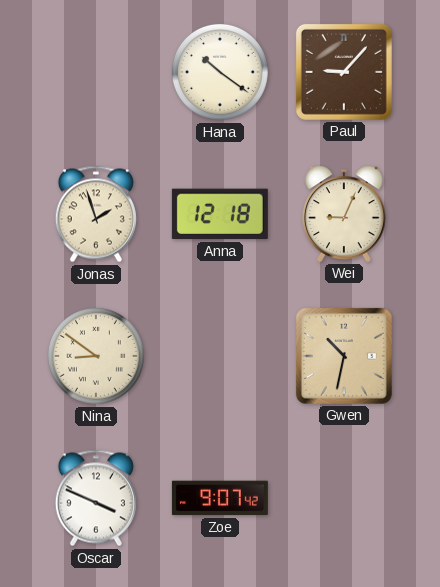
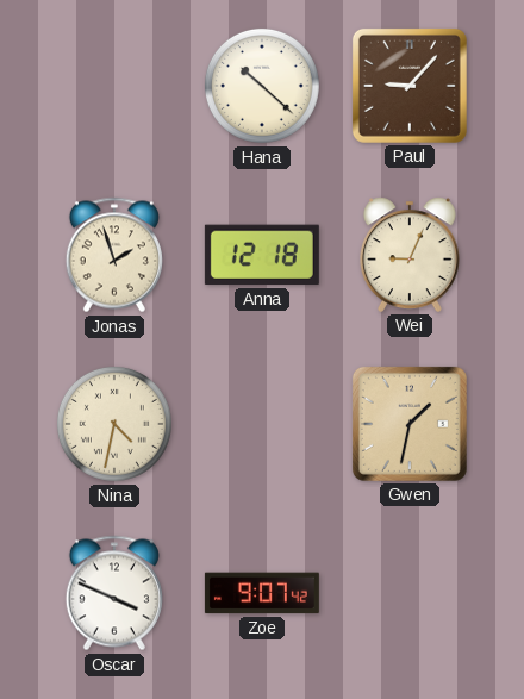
Hana: 10:21 -> 10:22
Nina: 8:51 -> 4:32
Gwen: 10:32 -> 1:32
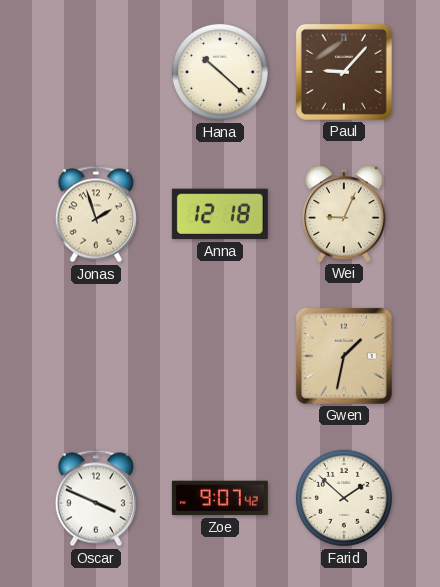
Nina: 4:32 -> none
Farid: none -> 1:52
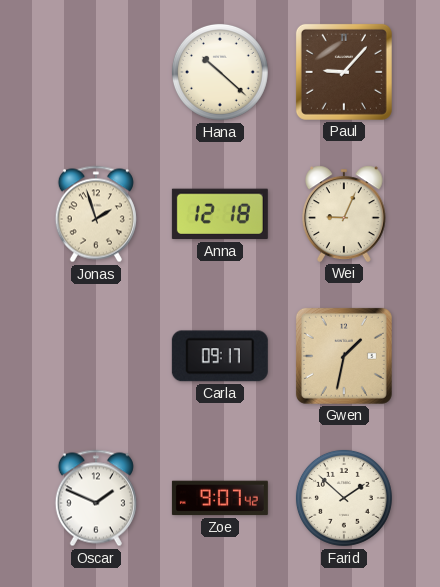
Carla: none -> 09:17
Oscar: 3:49 -> 1:49
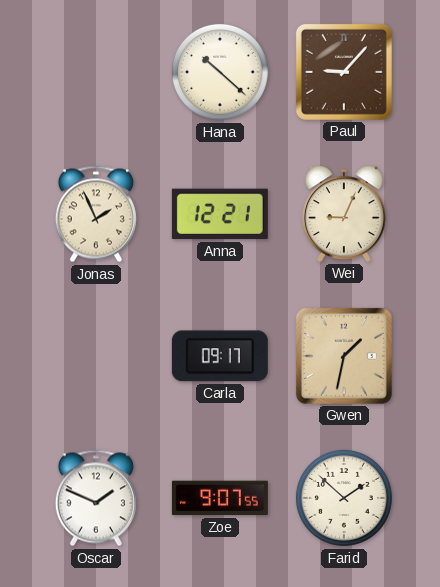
Jonas: 1:57 -> 1:56
Anna: 12:18 -> 12:21
Zoe: 9:07:42 -> 9:07:55
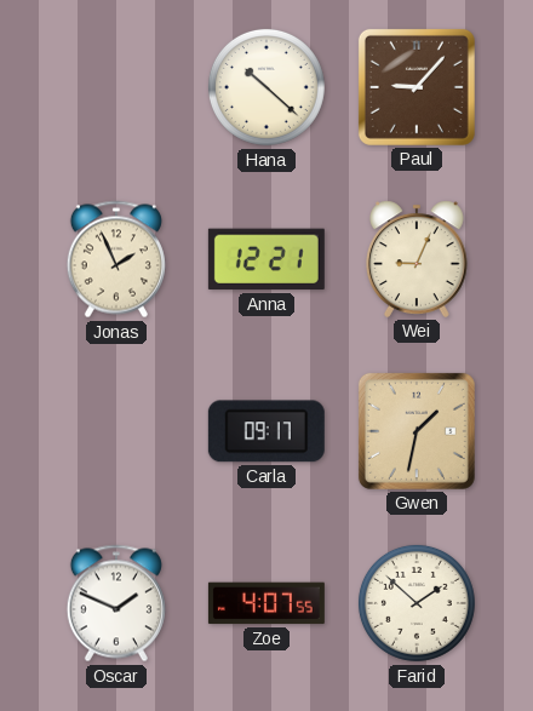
Zoe: 9:07 -> 4:07
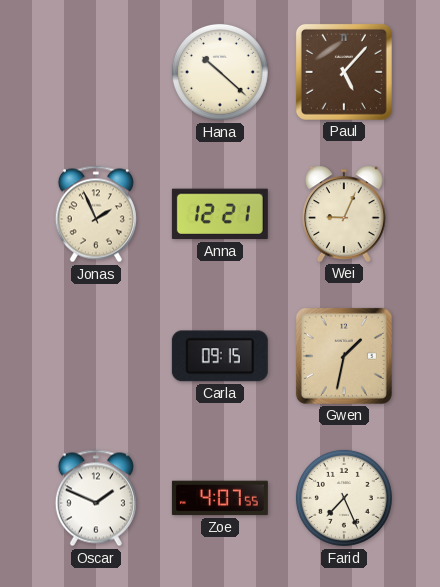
Paul: 9:07 -> 5:07
Carla: 09:17 -> 09:15
Farid: 1:52 -> 7:26
